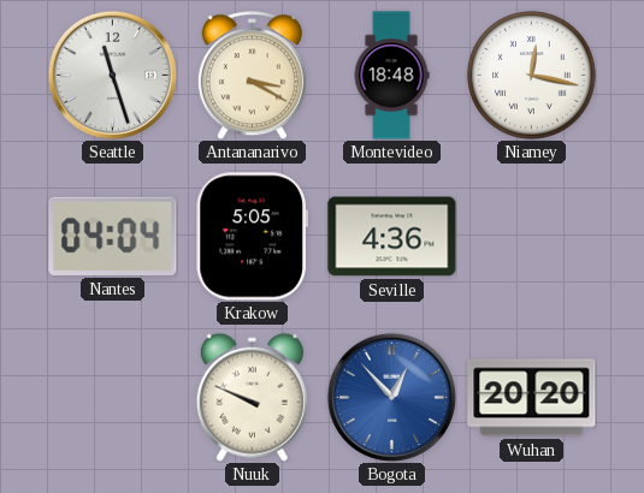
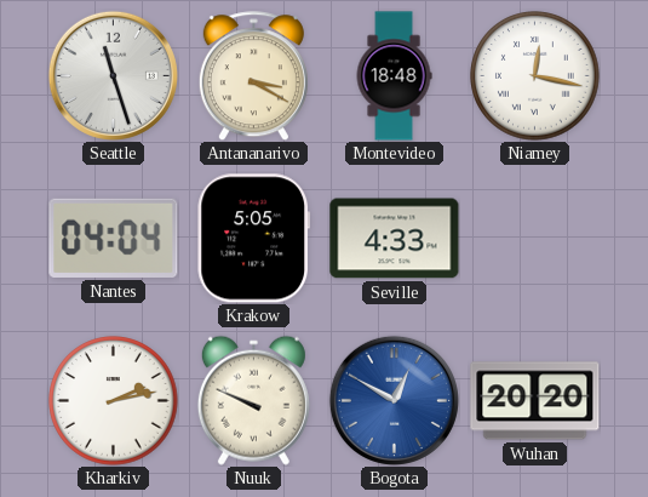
Seville: 4:36 -> 4:33
Kharkiv: none -> 2:13
Bogota: 12:53 -> 12:50
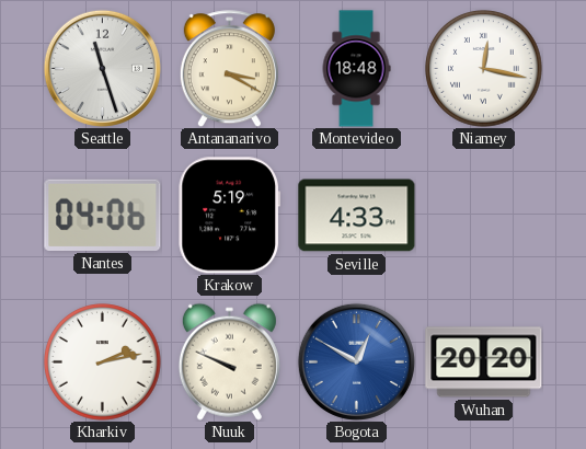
Nantes: 04:04 -> 04:06
Krakow: 5:05 -> 5:19
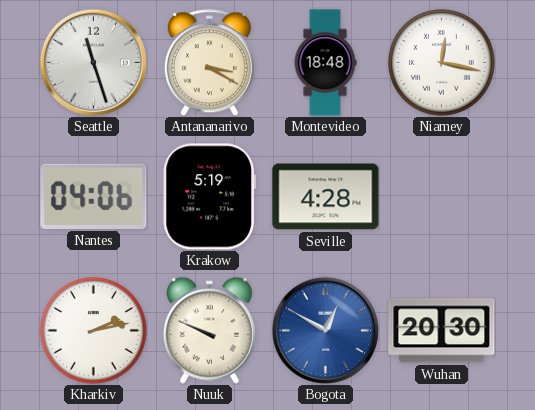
Seville: 4:33 -> 4:28
Wuhan: 20:20 -> 20:30
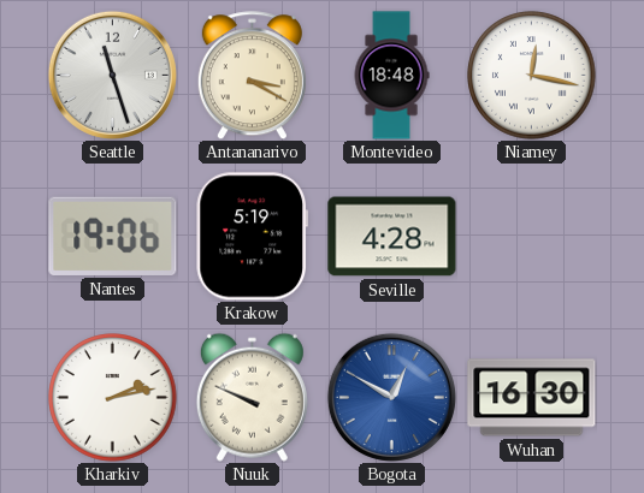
Nantes: 04:06 -> 19:06
Wuhan: 20:30 -> 16:30
